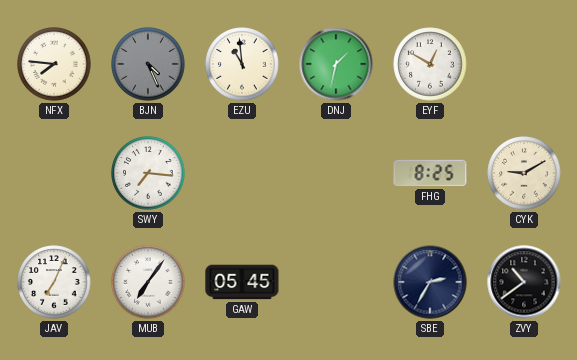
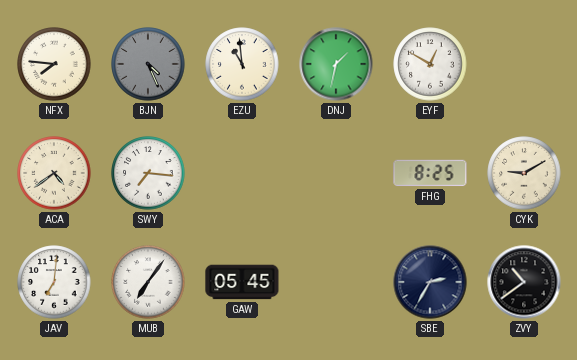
ACA: none -> 4:39
JAV: 7:04 -> 7:01
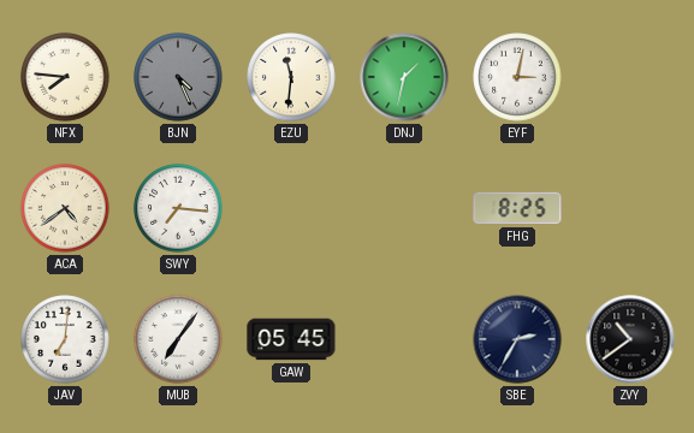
EZU: 10:59 -> 11:31
EYF: 12:50 -> 3:02
CYK: 9:10 -> none
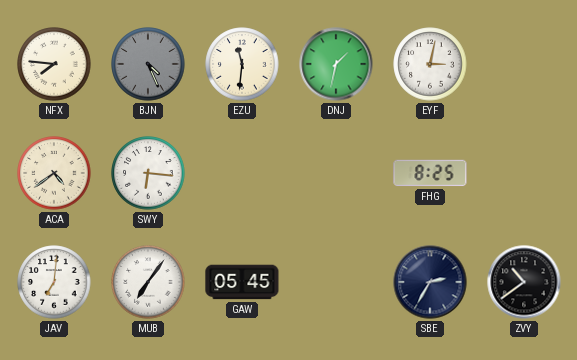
SWY: 7:16 -> 6:16
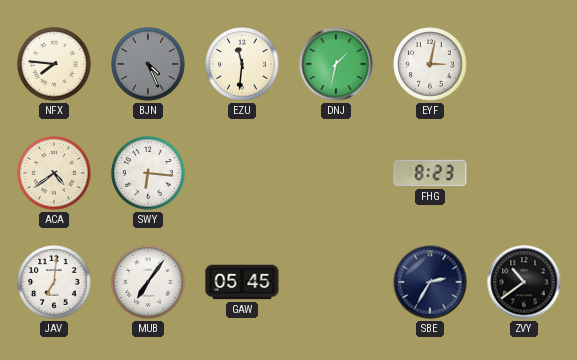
FHG: 8:25 -> 8:23
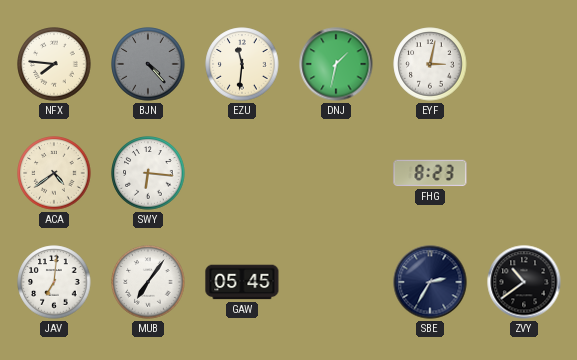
BJN: 4:26 -> 4:23
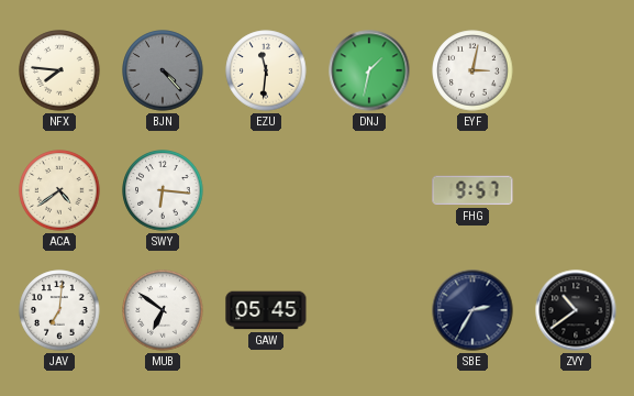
FHG: 8:23 -> 9:57
MUB: 7:06 -> 6:51
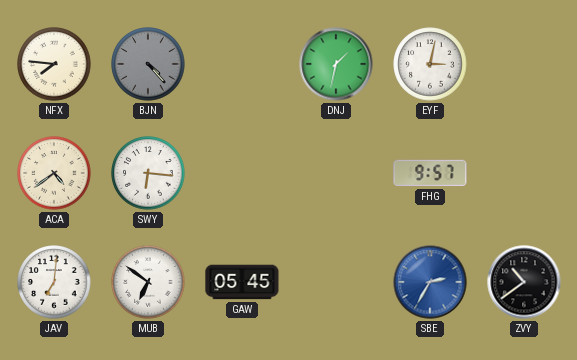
EZU: 11:31 -> none
SBE dial: navy -> blue
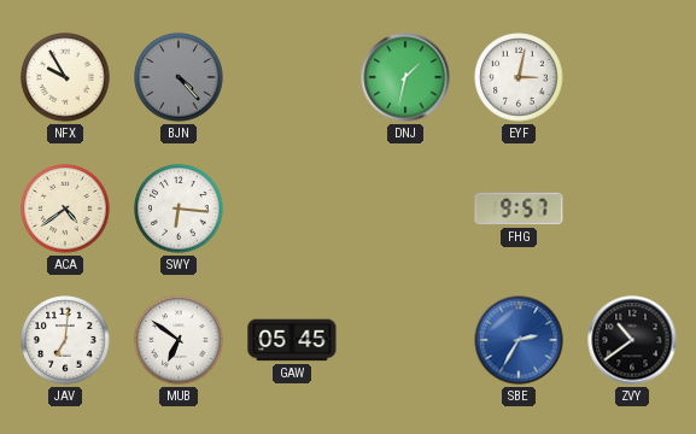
NFX: 7:46 -> 9:55
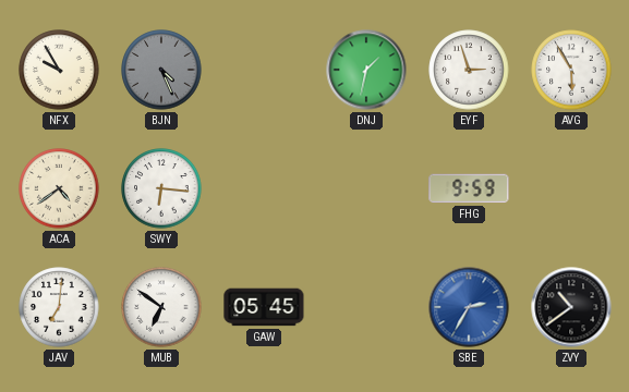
BJN: 4:23 -> 4:26
EYF: 3:02 -> 2:57
AVG: none -> 5:55
FHG: 9:57 -> 9:59
